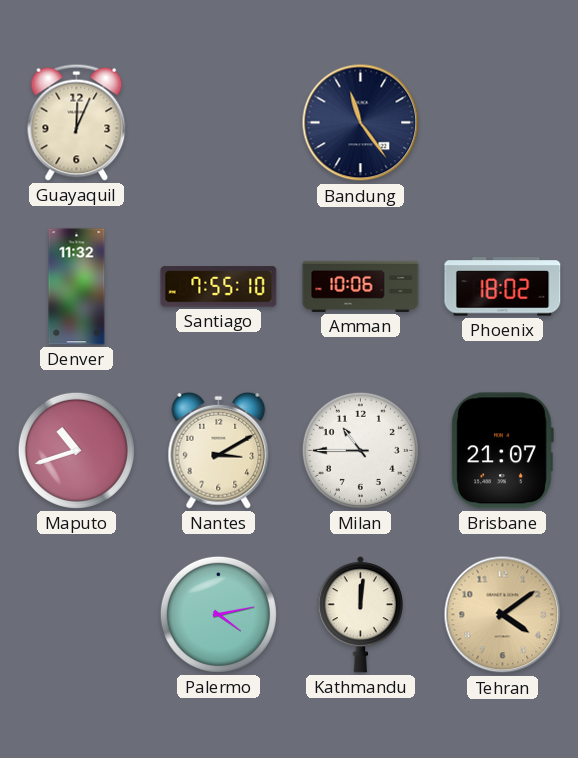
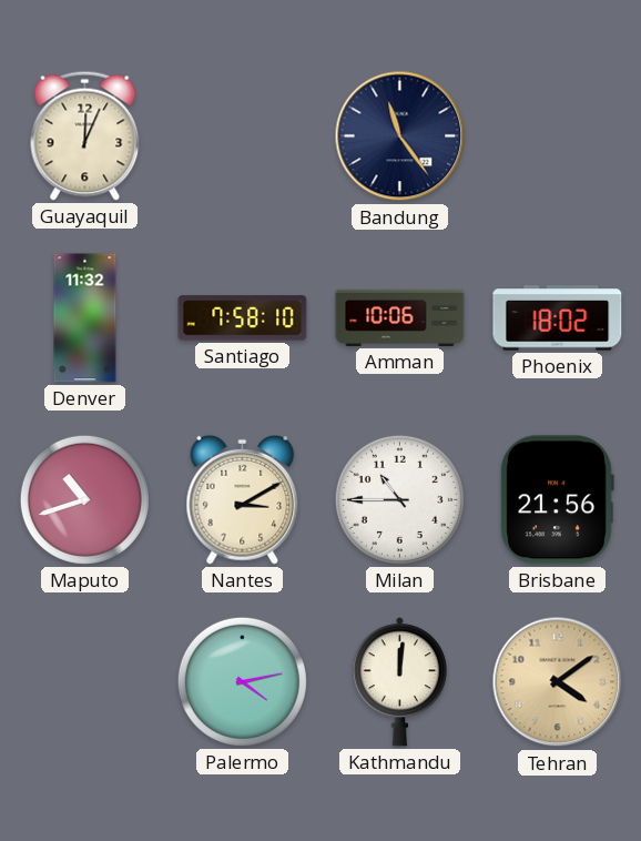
Santiago: 7:55 -> 7:58
Brisbane: 21:07 -> 21:56
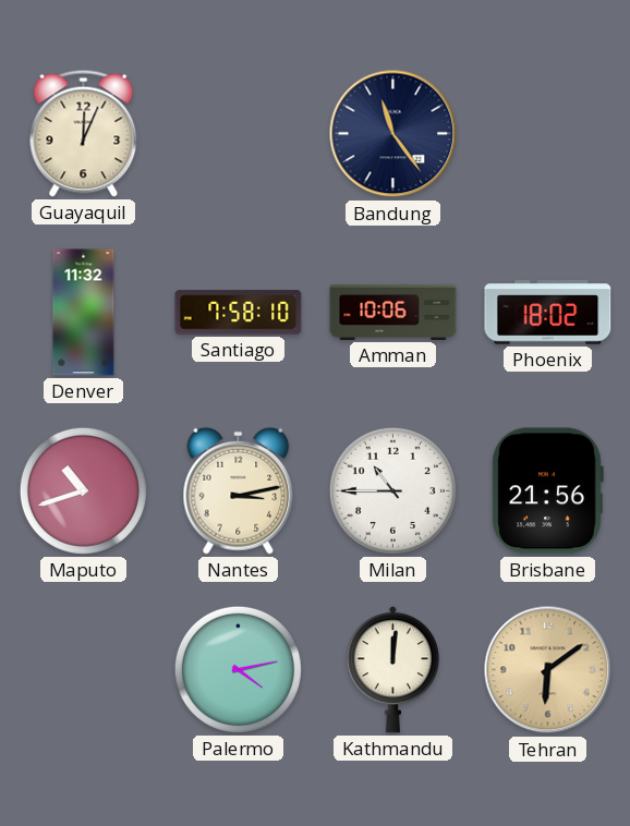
Nantes: 3:10 -> 3:13
Tehran: 4:09 -> 6:09
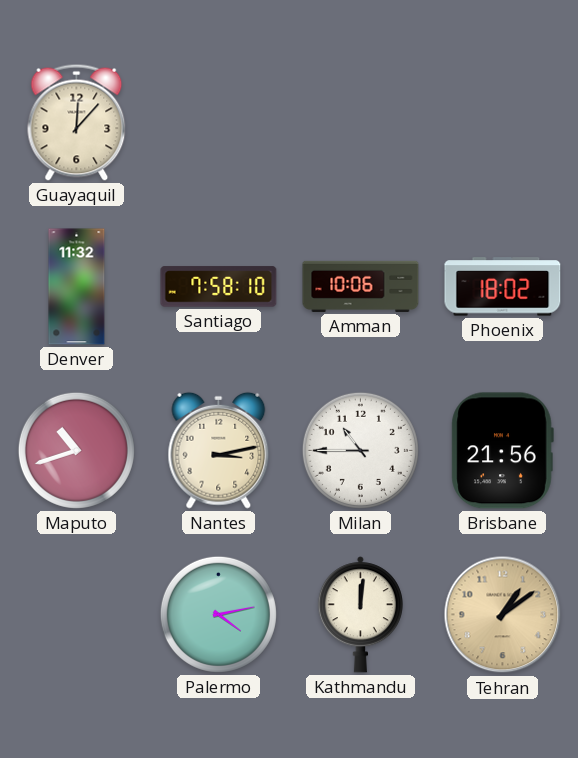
Guayaquil: 12:04 -> 12:07
Bandung: 11:24 -> none
Tehran: 6:09 -> 1:09
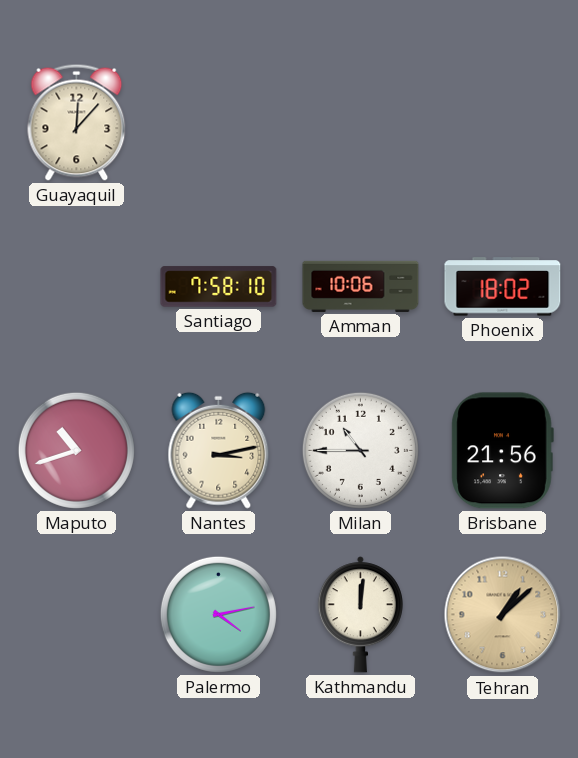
Denver: 11:32 -> none
Tehran: 1:09 -> 1:08
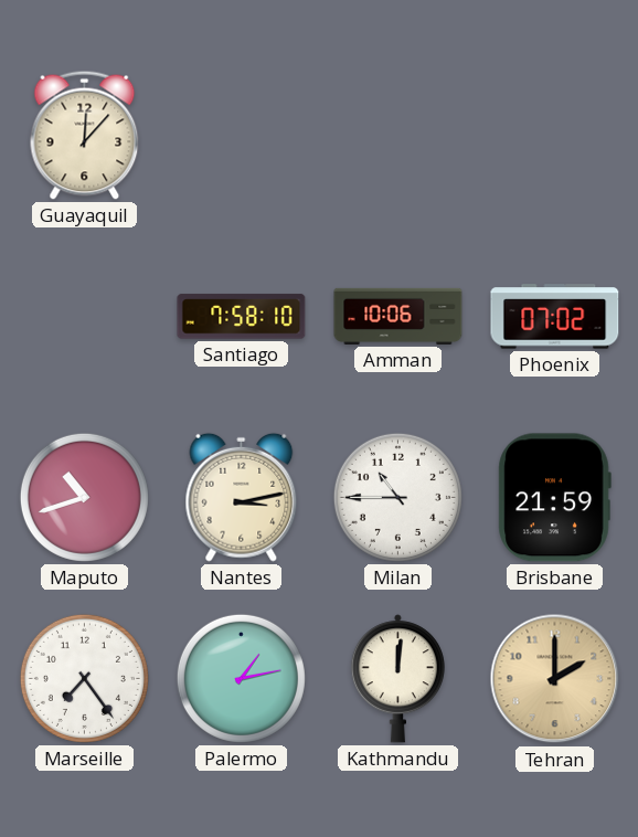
Phoenix: 18:02 -> 07:02
Brisbane: 21:56 -> 21:59
Marseille: none -> 7:24
Palermo: 4:13 -> 1:13
Tehran: 1:08 -> 2:00
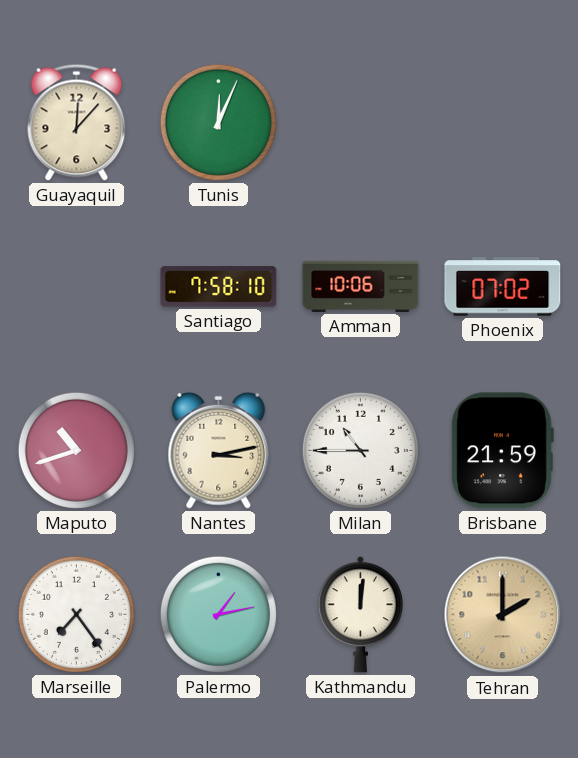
Tunis: none -> 12:04
